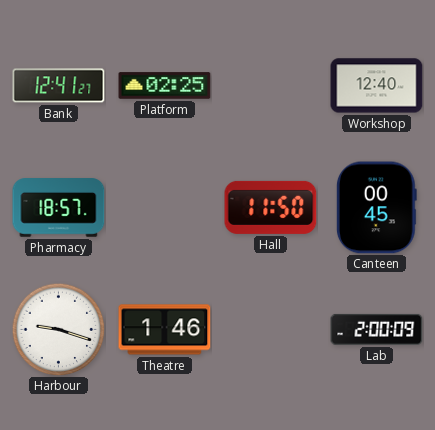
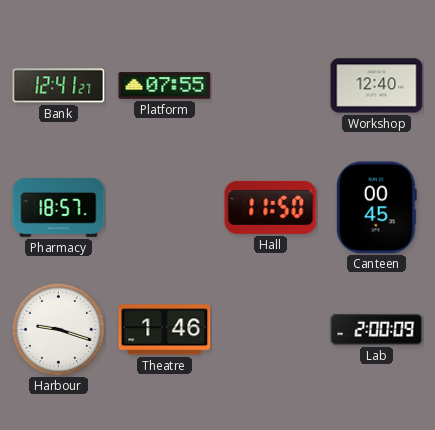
Platform: 02:25 -> 07:55
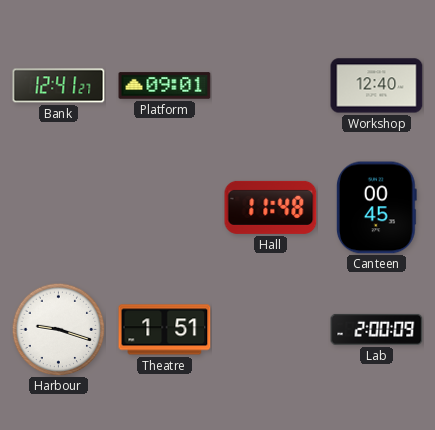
Platform: 07:55 -> 09:01
Pharmacy: 18:57 -> none
Hall: 11:50 -> 11:48
Theatre: 1:46 -> 1:51
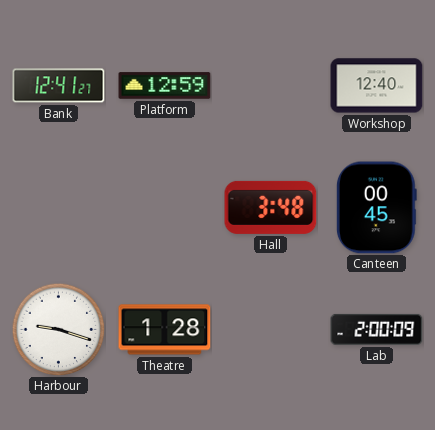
Platform: 09:01 -> 12:59
Hall: 11:48 -> 3:48
Theatre: 1:51 -> 1:28
